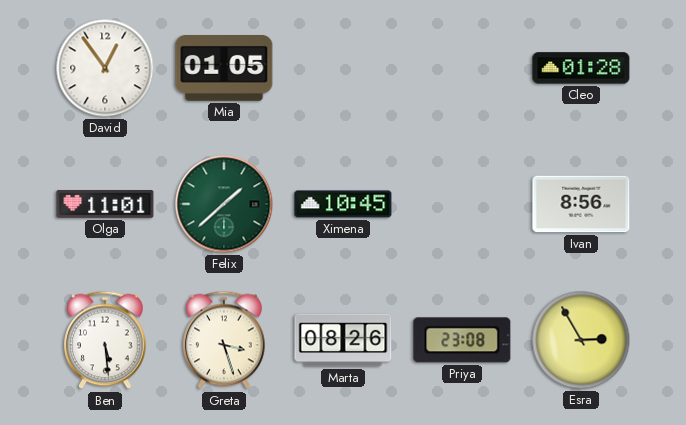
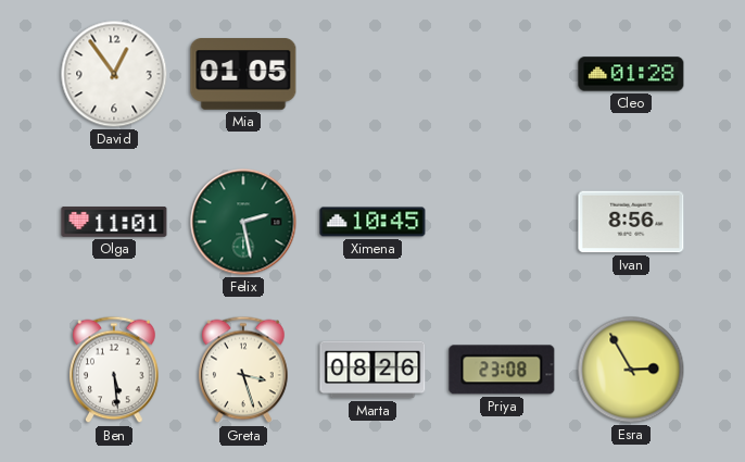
Felix: 1:38 -> 2:28
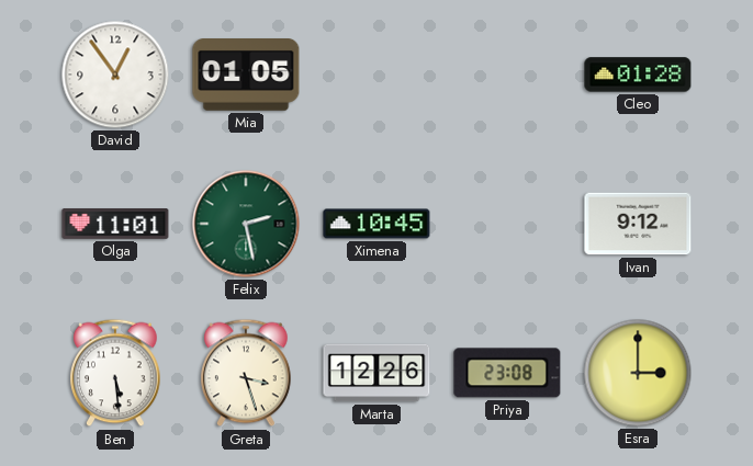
Ivan: 8:56 -> 9:12
Marta: 08:26 -> 12:26
Esra: 2:55 -> 3:00
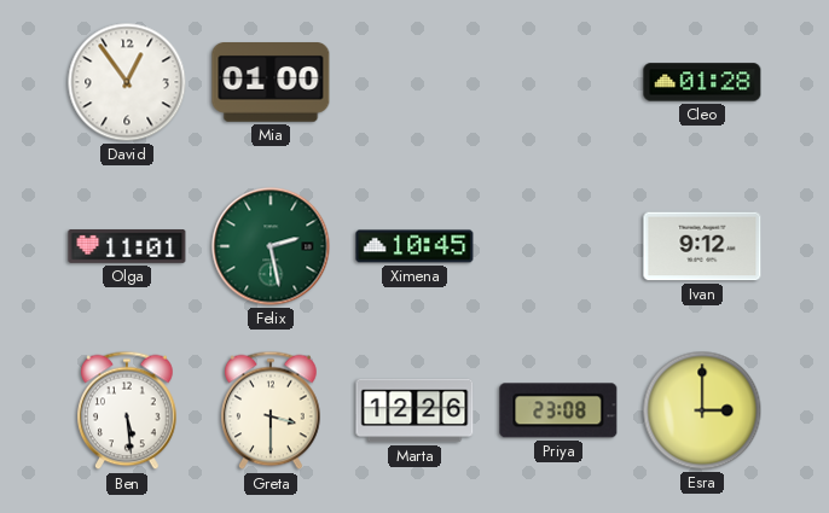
Mia: 01:05 -> 01:00
Greta: 3:27 -> 3:30
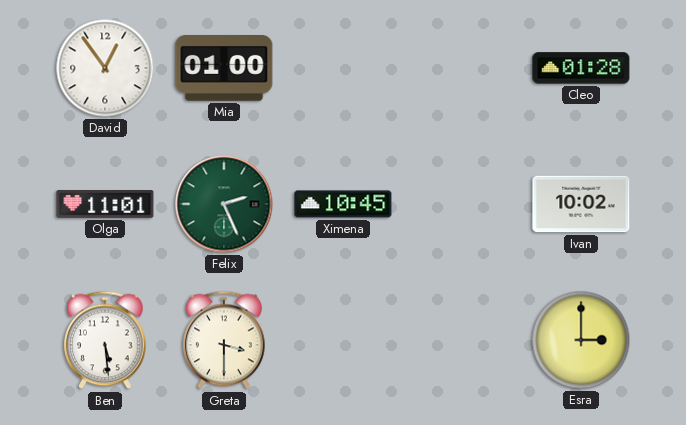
Felix: 2:28 -> 2:26
Ivan: 9:12 -> 10:02
Marta: 12:26 -> none
Priya: 23:08 -> none
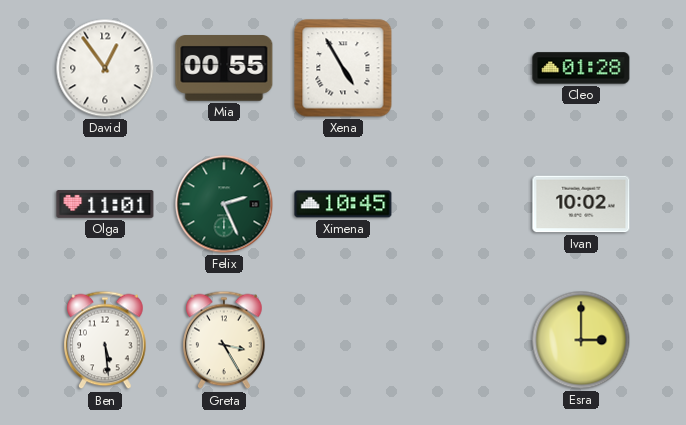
Mia: 01:00 -> 00:55
Xena: none -> 4:55
Greta: 3:30 -> 3:25
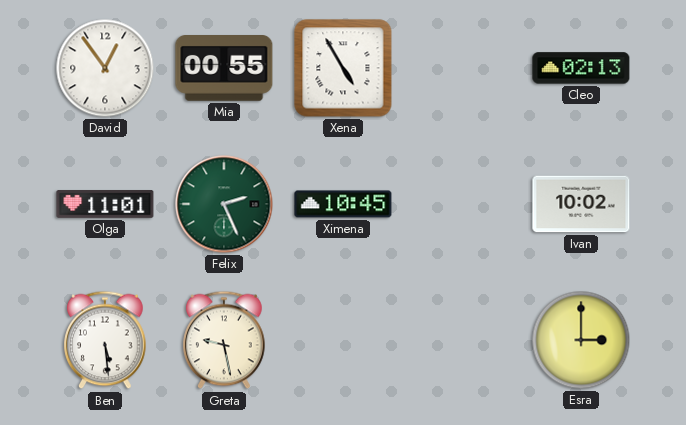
Cleo: 01:28 -> 02:13
Greta: 3:25 -> 9:28
